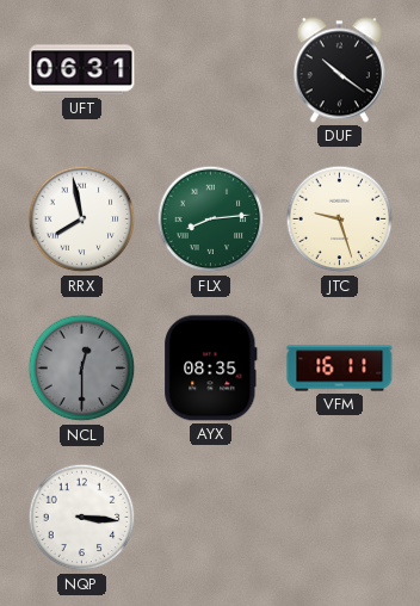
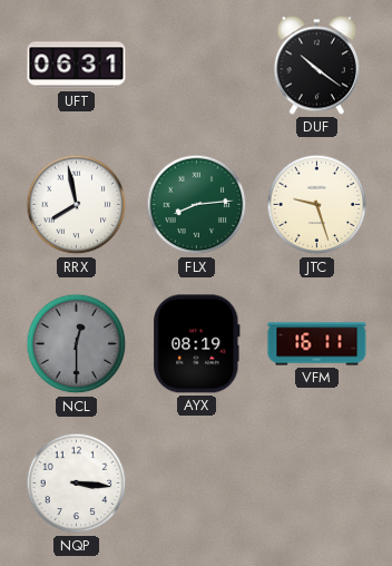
AYX: 08:35 -> 08:19
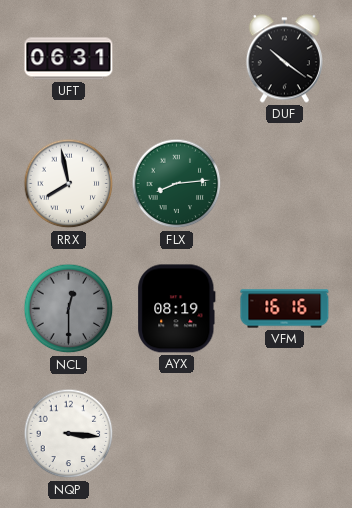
JTC: 9:27 -> none
VFM: 16:11 -> 16:16
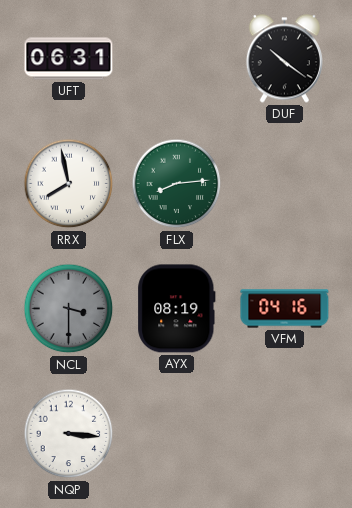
NCL: 12:30 -> 3:30
VFM: 16:16 -> 04:16
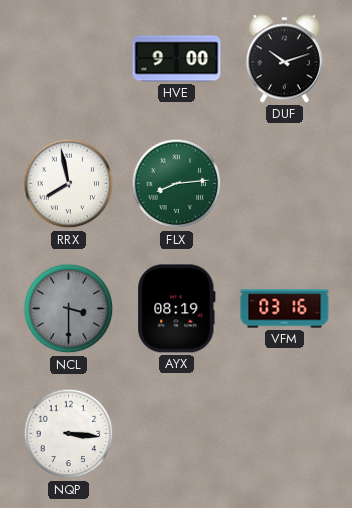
UFT: 06:31 -> none
HVE: none -> 9:00
DUF: 10:21 -> 10:12
VFM: 04:16 -> 03:16
